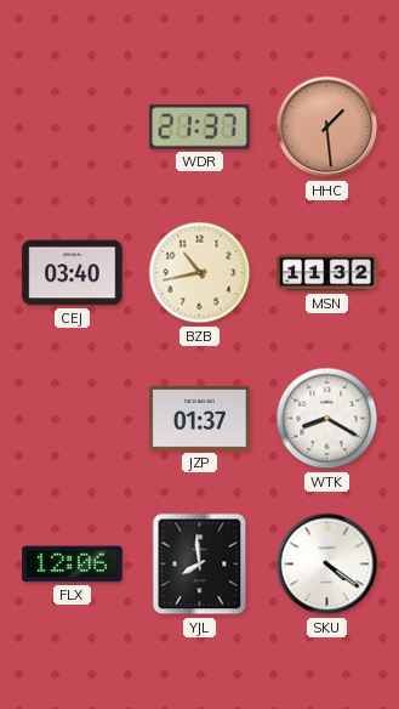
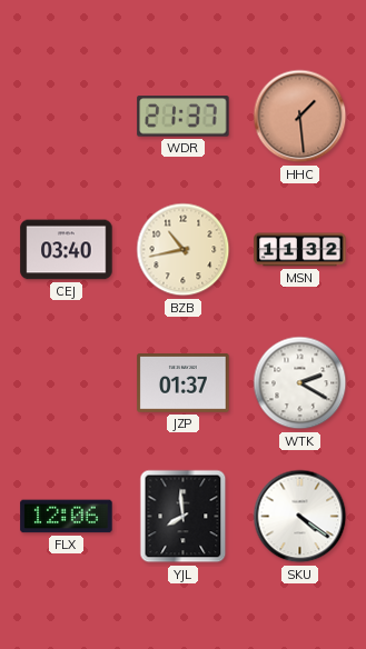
WTK: 8:20 -> 2:20
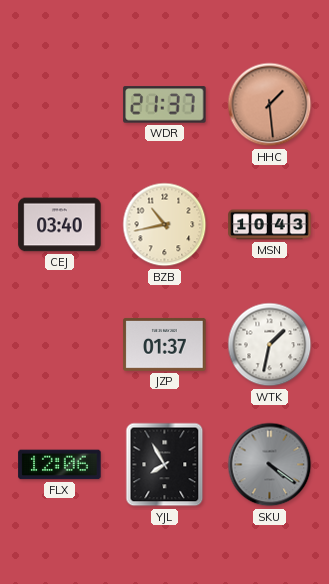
MSN: 11:32 -> 10:43
WTK: 2:20 -> 1:32
YJL: 7:59 -> 7:55
SKU dial: white -> grey
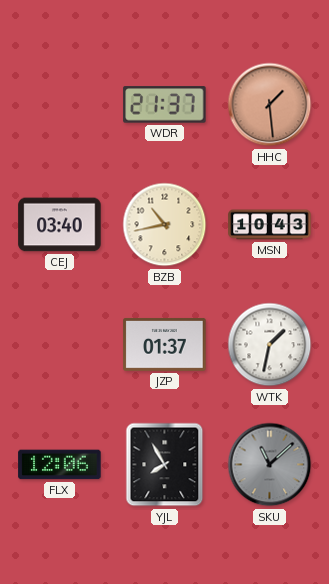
SKU: 4:21 -> 11:08
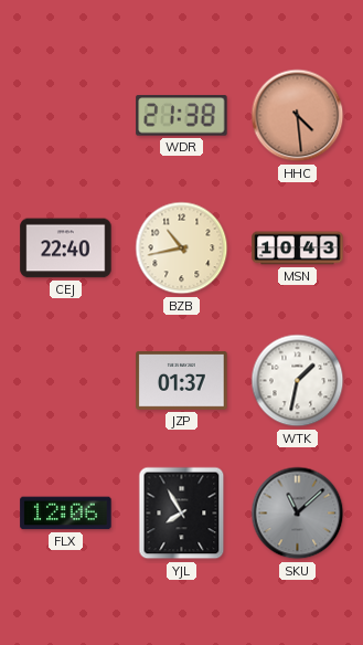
WDR: 21:37 -> 21:38
HHC: 1:29 -> 4:29
CEJ: 03:40 -> 22:40
